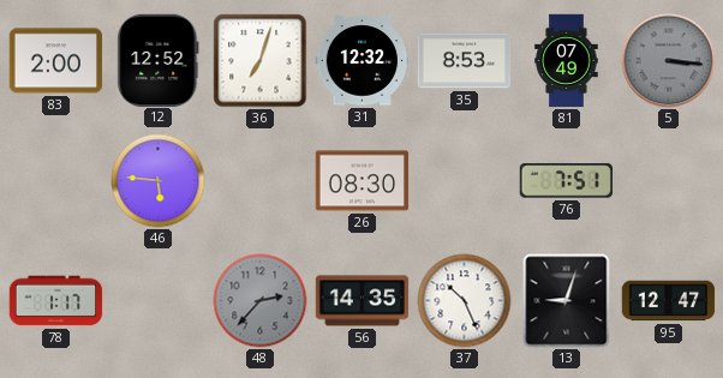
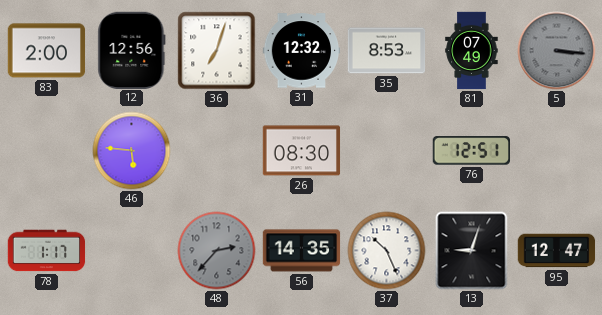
12: 12:52 -> 12:56
76: 7:51 -> 12:51
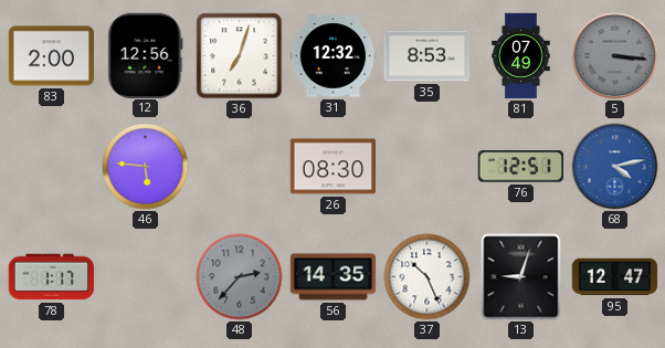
68: none -> 4:13
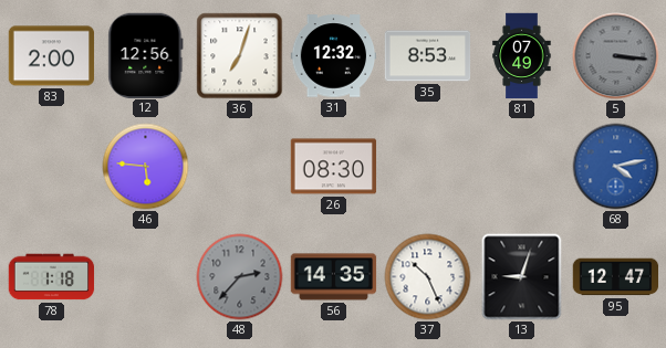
76: 12:51 -> none
78: 1:17 -> 1:18
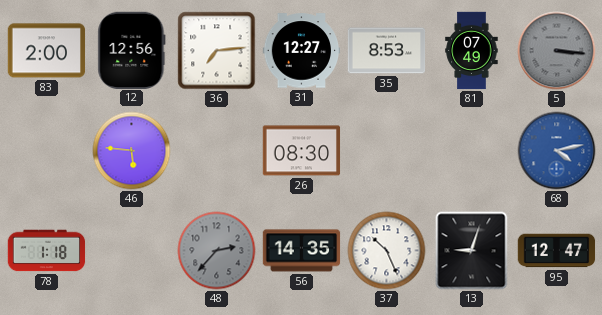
36: 7:03 -> 7:14
31: 12:32 -> 12:27
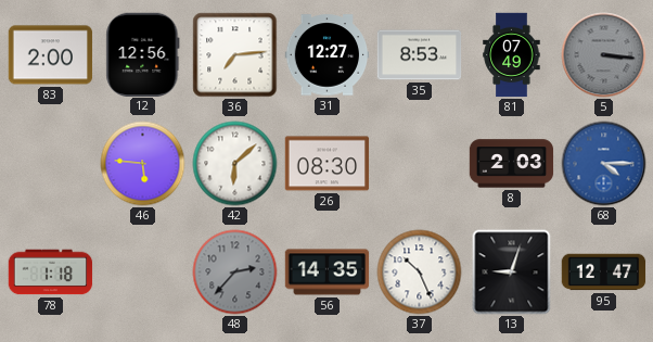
42: none -> 6:08
8: none -> 2:03
68: 4:13 -> 4:15
